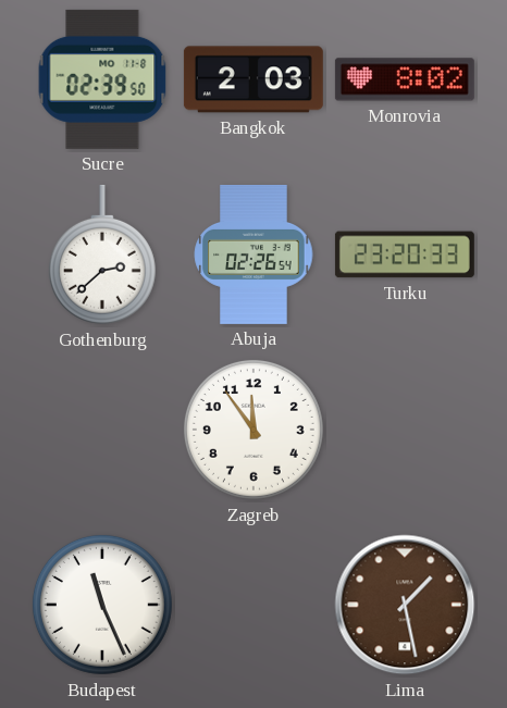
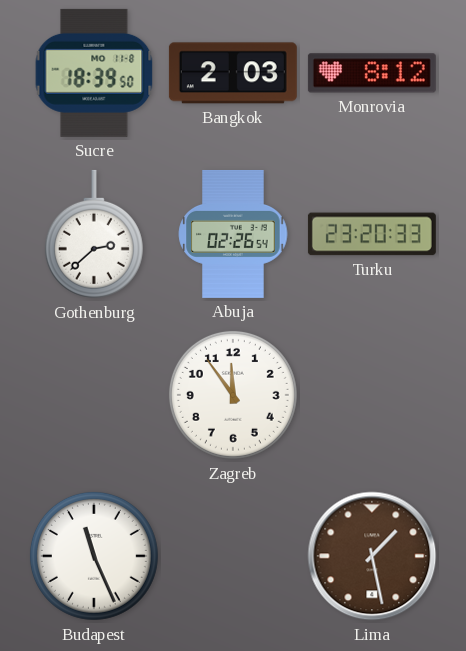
Sucre: 02:39 -> 18:39
Monrovia: 8:02 -> 8:12
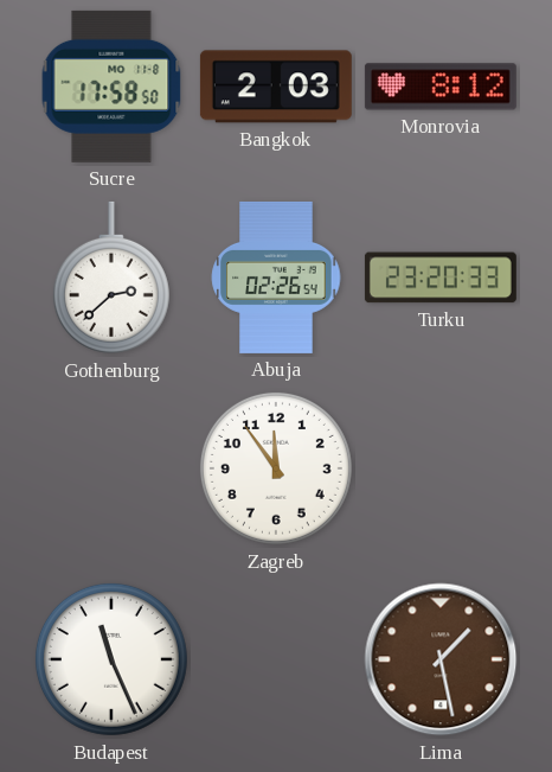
Sucre: 18:39 -> 17:58
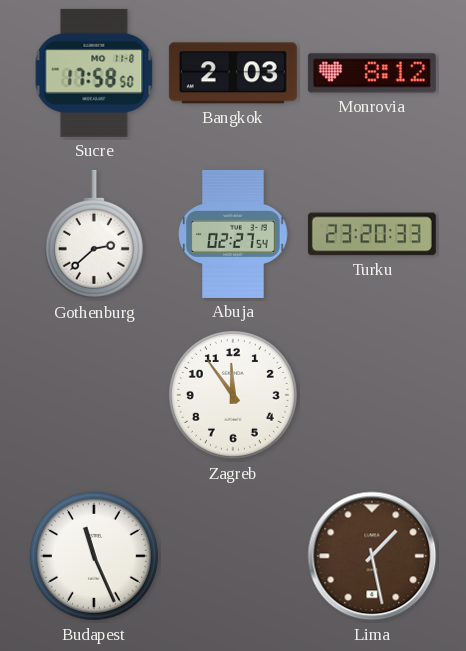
Abuja: 02:26 -> 02:27
